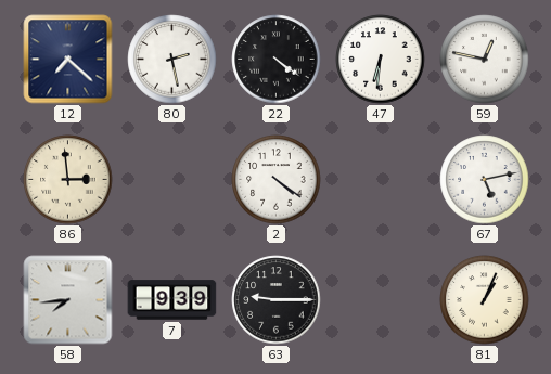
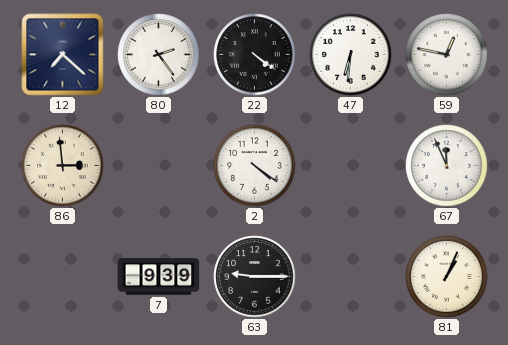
80: 2:28 -> 2:24
67: 5:13 -> 11:56
58: 7:44 -> none
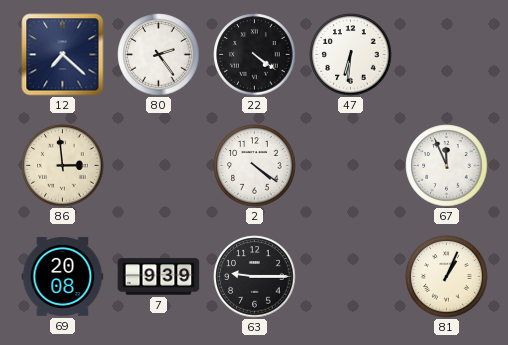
59: 12:47 -> none
69: none -> 20:08
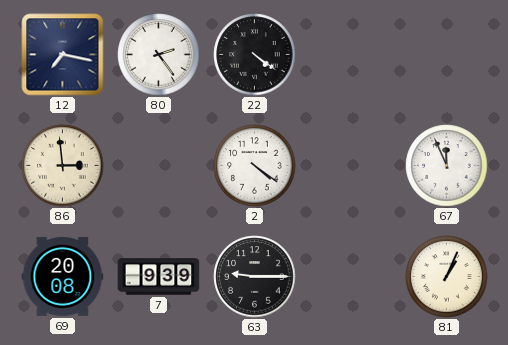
12: 7:22 -> 7:17
47: 6:31 -> none
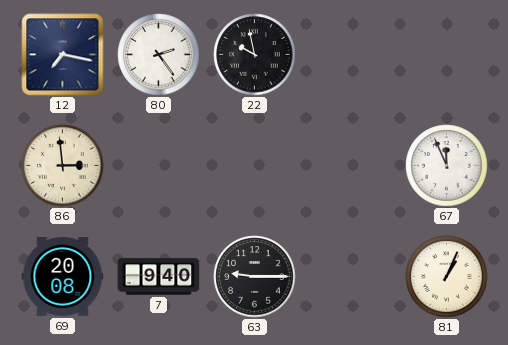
22: 4:21 -> 9:58
2: 4:21 -> none
7: 9:39 -> 9:40
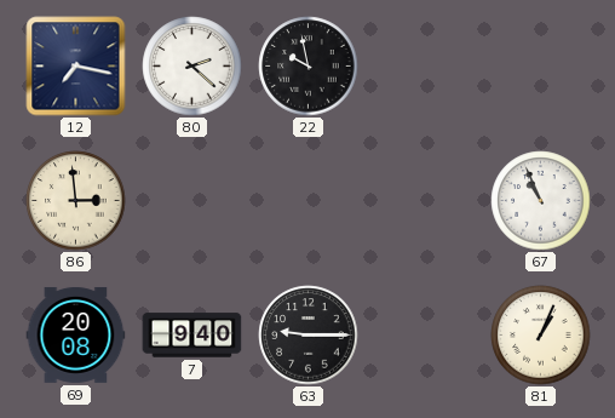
80: 2:24 -> 2:22
67: 11:56 -> 10:56
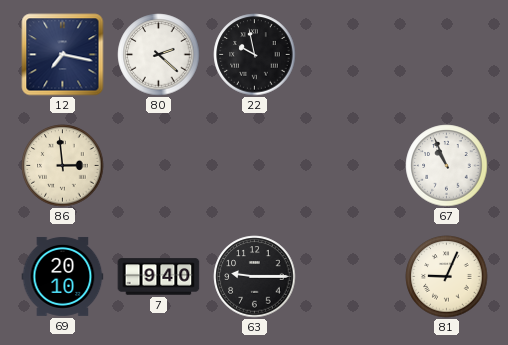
69: 20:08 -> 20:10
81: 1:04 -> 9:04
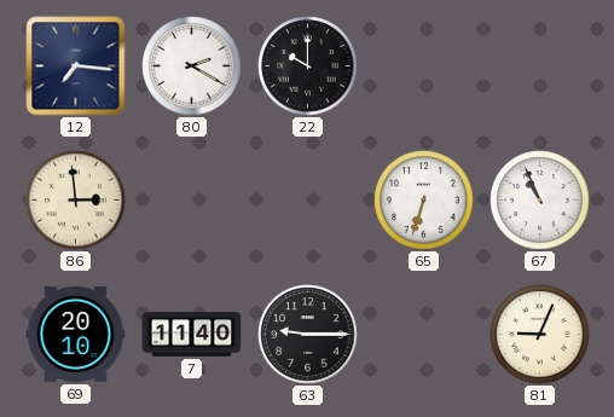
12: 7:17 -> 7:16
80: 2:22 -> 2:20
22: 9:58 -> 10:00
65: none -> 6:33
7: 9:40 -> 11:40
